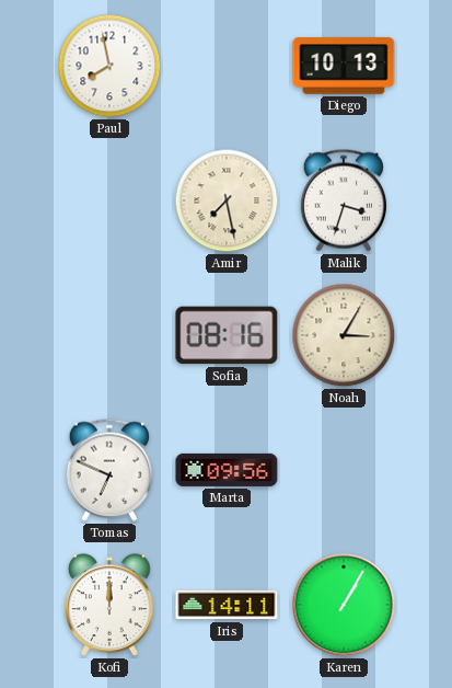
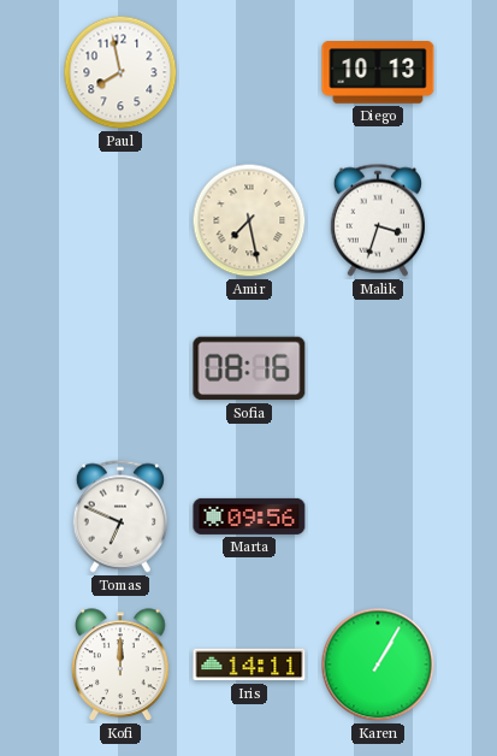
Noah: 3:05 -> none
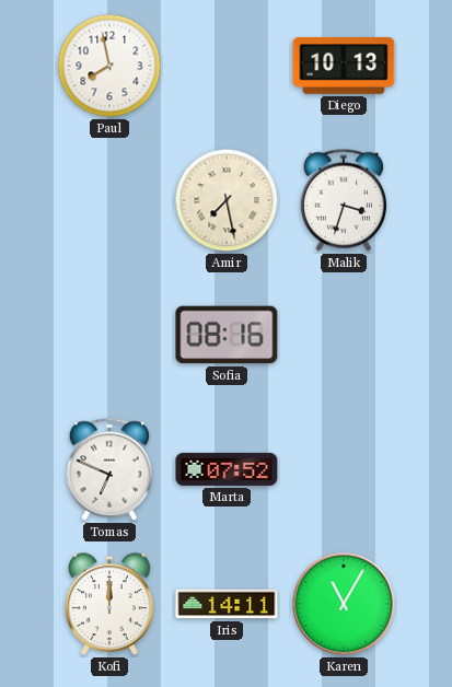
Marta: 09:56 -> 07:52
Karen: 1:05 -> 11:05
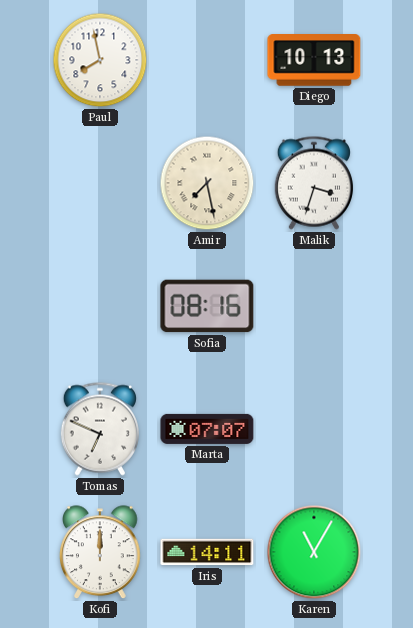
Marta: 07:52 -> 07:07
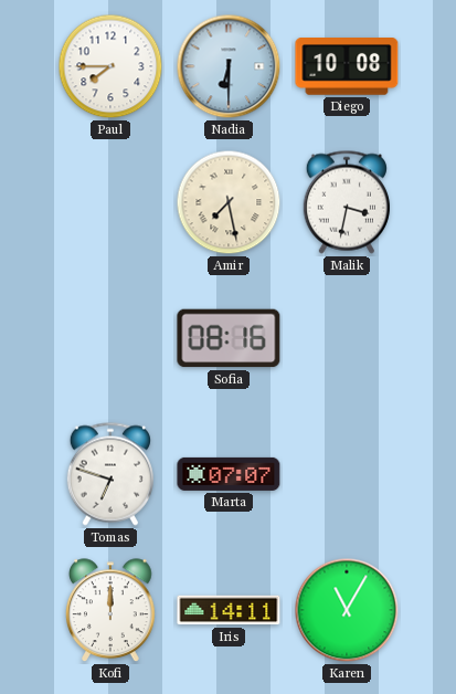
Paul: 7:58 -> 7:45
Nadia: none -> 6:30
Diego: 10:13 -> 10:08
Malik: 3:33 -> 3:32
Tomas: 6:49 -> 6:48
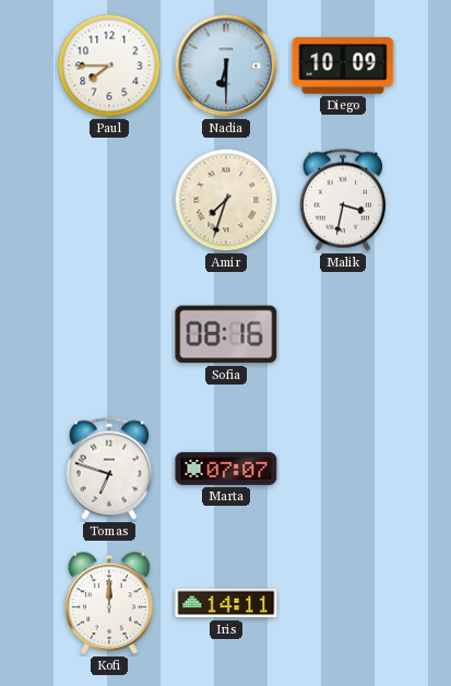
Diego: 10:08 -> 10:09
Amir: 7:28 -> 7:33
Karen: 11:05 -> none
